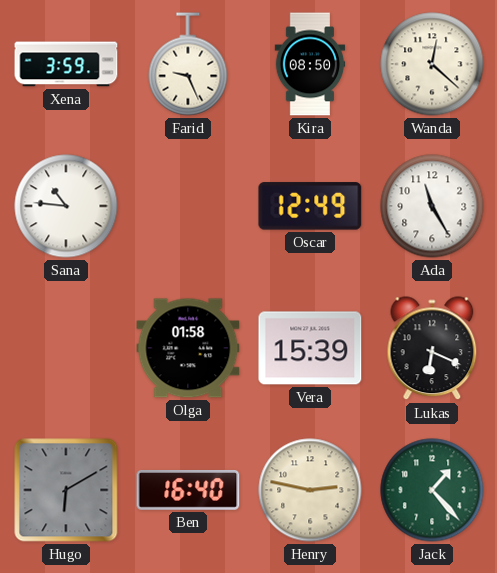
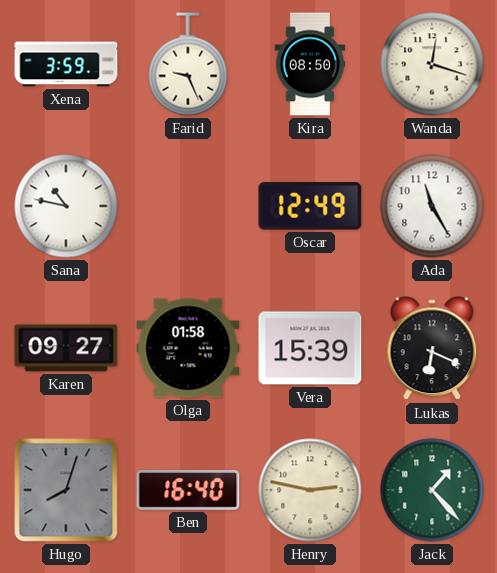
Wanda: 12:22 -> 12:18
Sana: 10:46 -> 10:47
Karen: none -> 09:27
Hugo: 6:10 -> 8:03
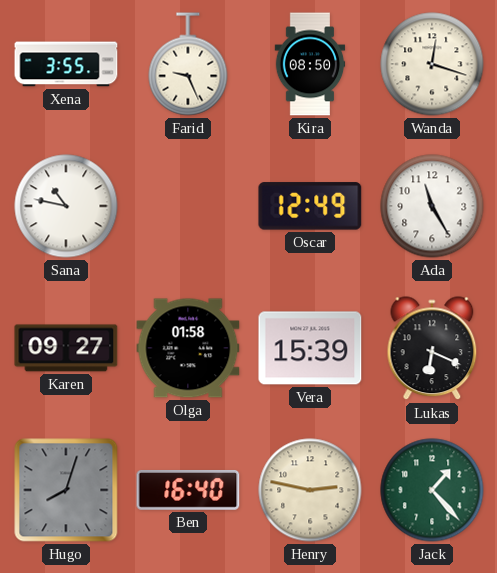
Xena: 3:59 -> 3:55
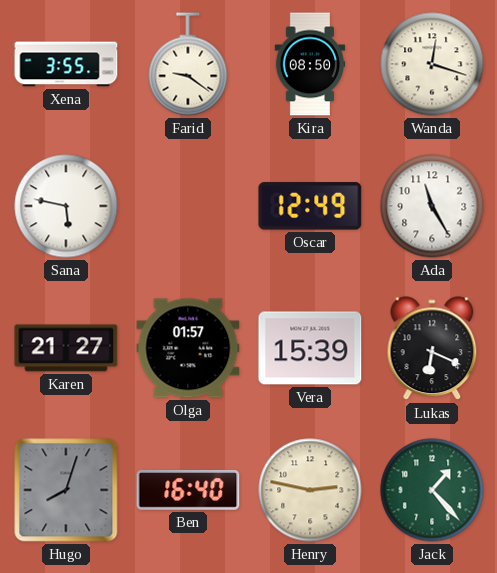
Farid: 9:26 -> 9:21
Sana: 10:47 -> 5:47
Karen: 09:27 -> 21:27
Olga: 01:58 -> 01:57
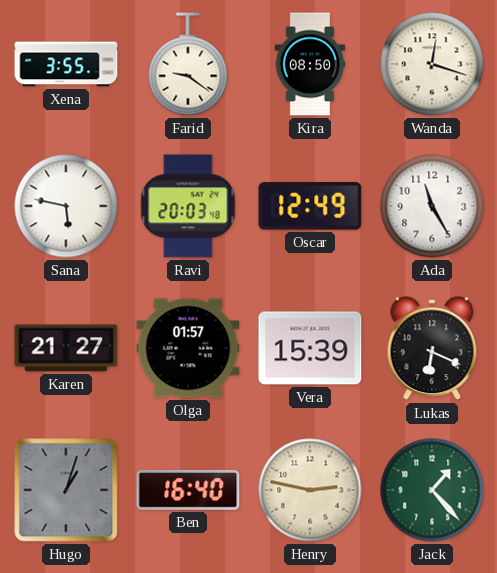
Ravi: none -> 20:03
Hugo: 8:03 -> 1:03
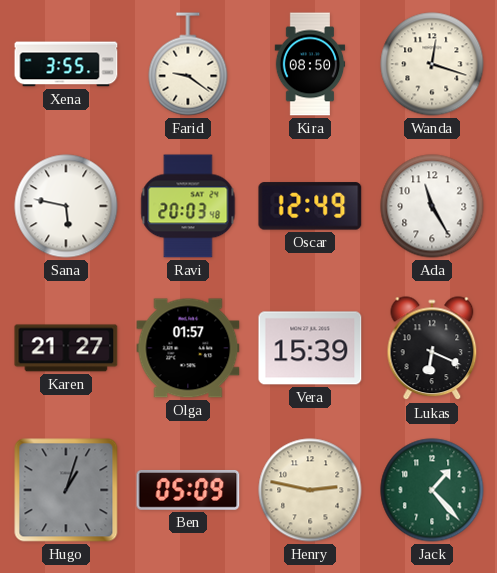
Ben: 16:40 -> 05:09
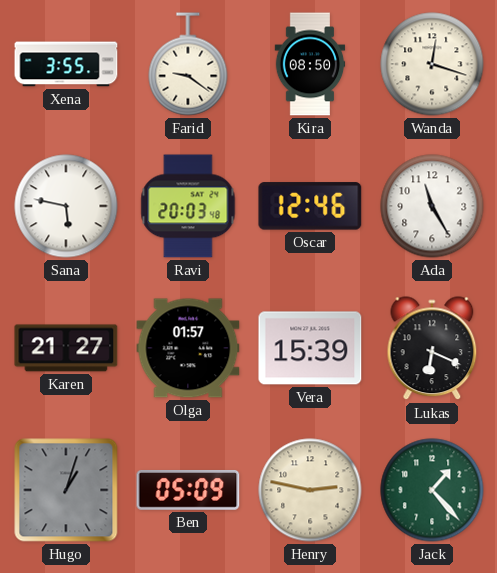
Oscar: 12:49 -> 12:46
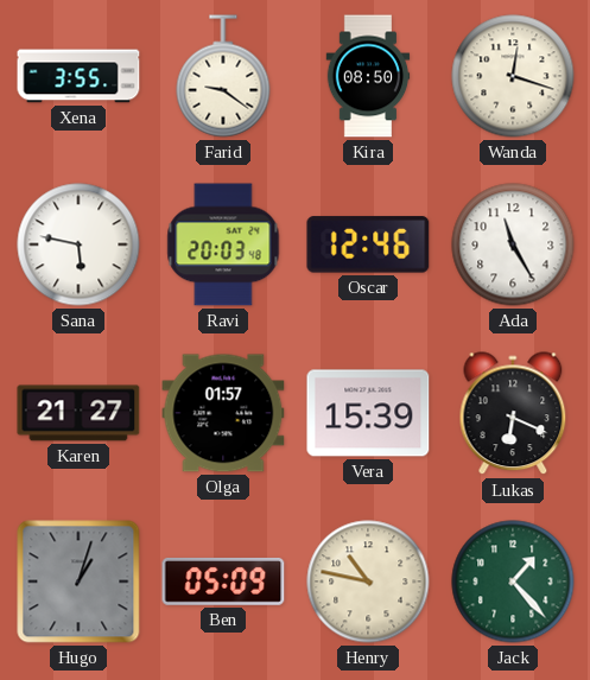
Henry: 2:47 -> 10:47
